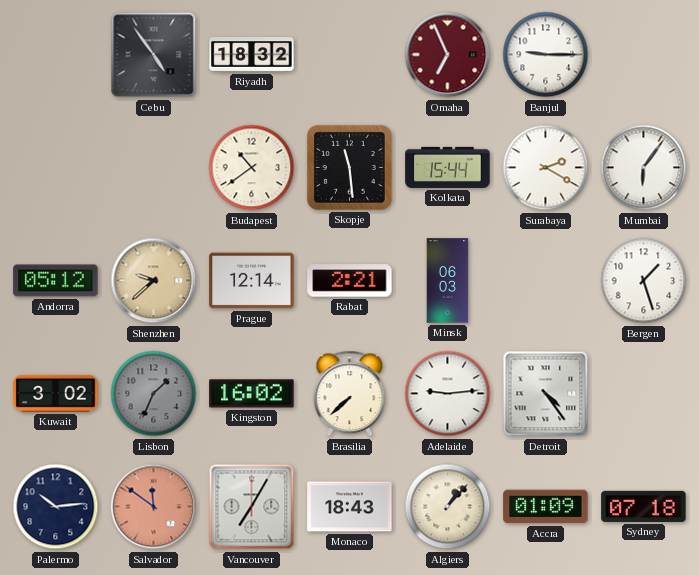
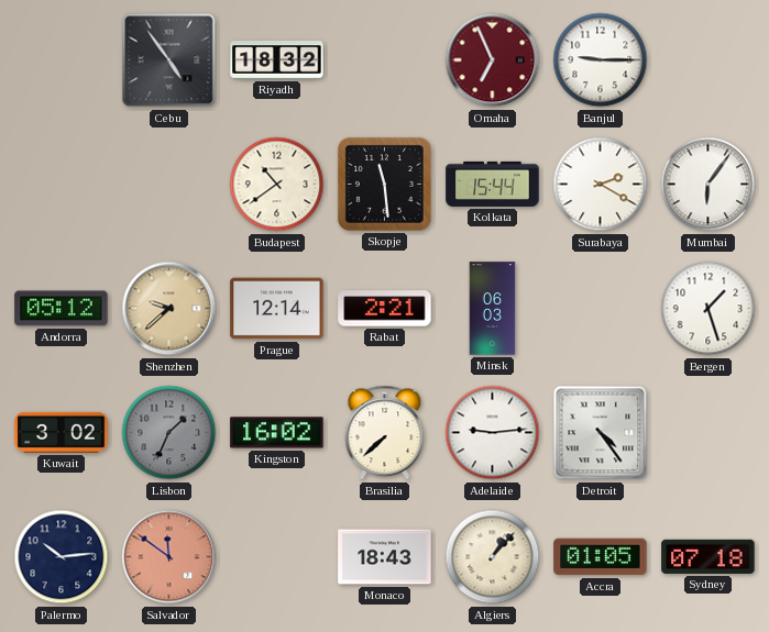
Vancouver: 7:05 -> none
Accra: 01:09 -> 01:05
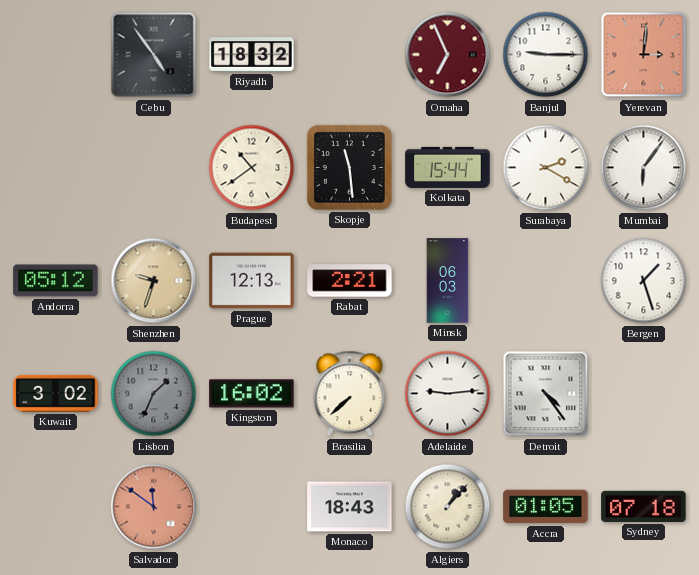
Yerevan: none -> 3:01
Shenzhen: 9:38 -> 9:33
Prague: 12:14 -> 12:13
Palermo: 10:14 -> none
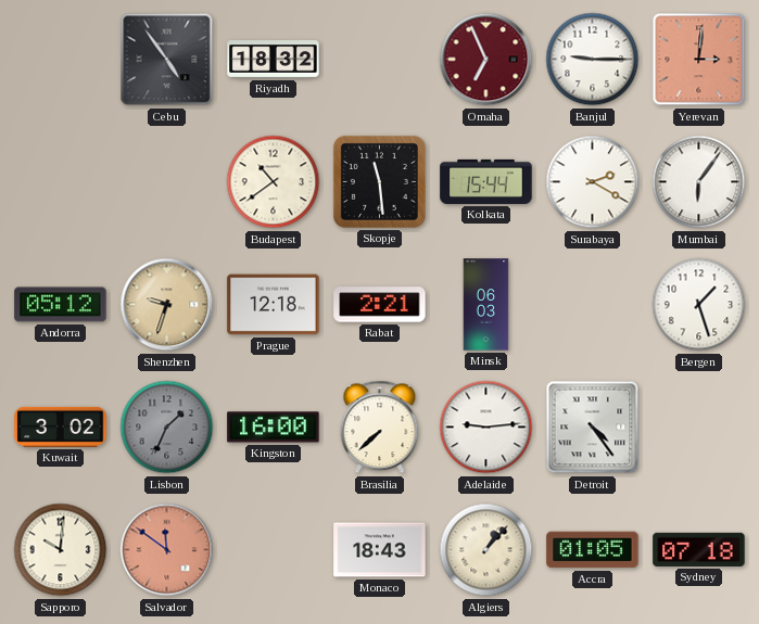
Prague: 12:13 -> 12:18
Kingston: 16:02 -> 16:00
Sapporo: none -> 10:01
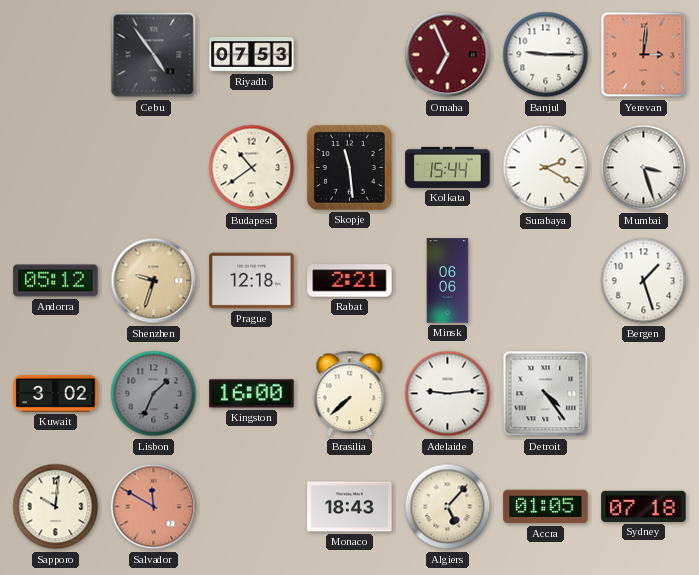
Riyadh: 18:32 -> 07:53
Mumbai: 6:06 -> 3:27
Minsk: 06:03 -> 06:06
Salvador: 11:51 -> 11:50
Algiers: 1:07 -> 5:07
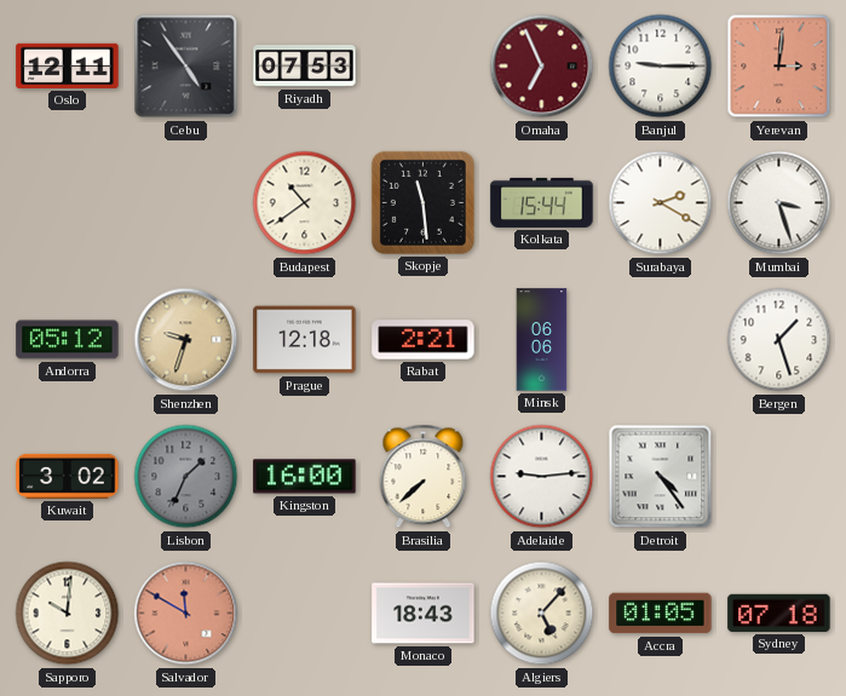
Oslo: none -> 12:11
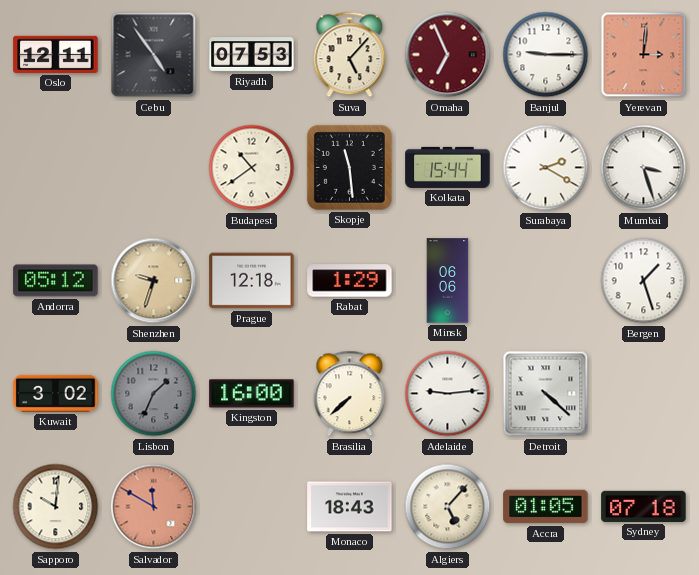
Suva: none -> 5:07
Rabat: 2:21 -> 1:29
Detroit: 4:24 -> 4:22
